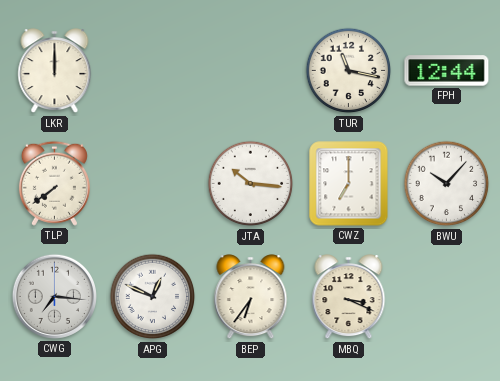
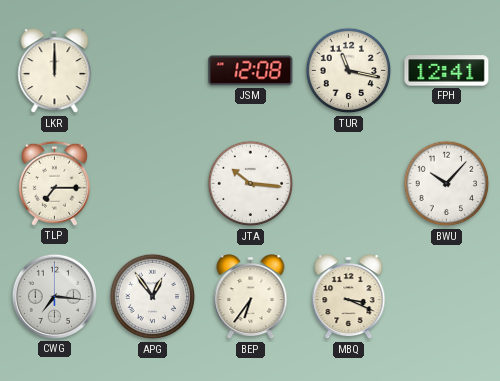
JSM: none -> 12:08
FPH: 12:44 -> 12:41
TLP: 7:39 -> 7:15
CWZ: 7:00 -> none
APG: 12:49 -> 12:54
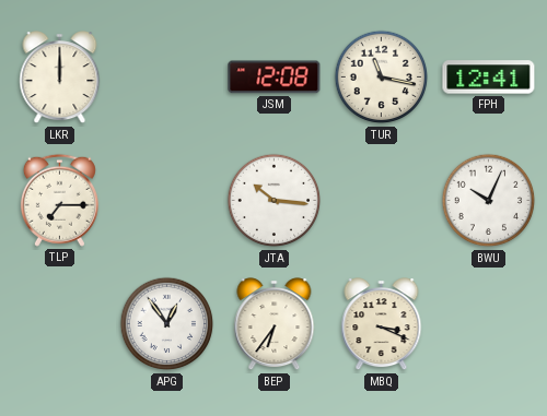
BWU: 10:07 -> 10:04
CWG: 7:16 -> none
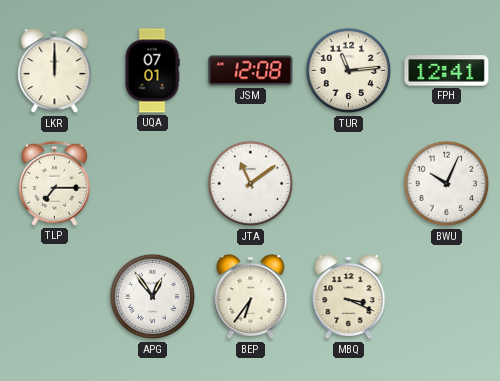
UQA: none -> 07:01
TUR: 11:17 -> 11:14
JTA: 10:16 -> 11:09
